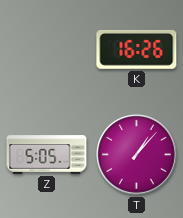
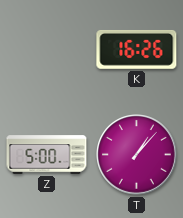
Z: 5:05 -> 5:00
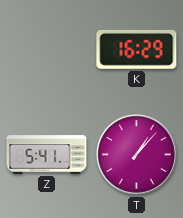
K: 16:26 -> 16:29
Z: 5:00 -> 5:41
